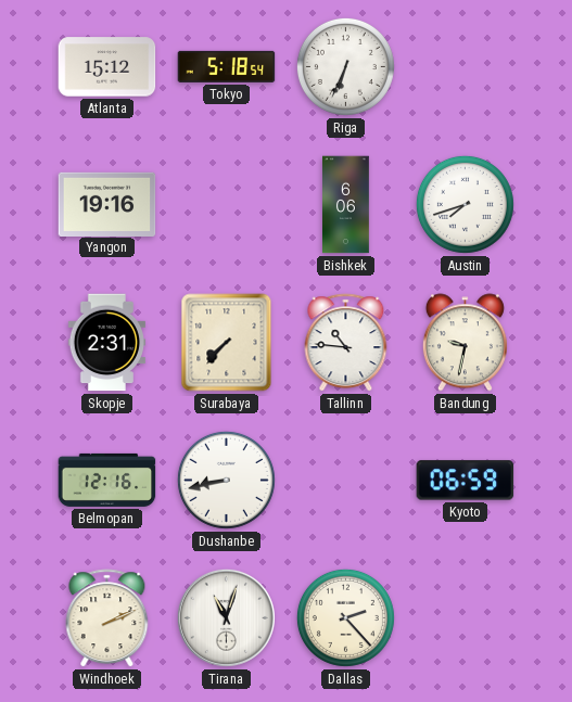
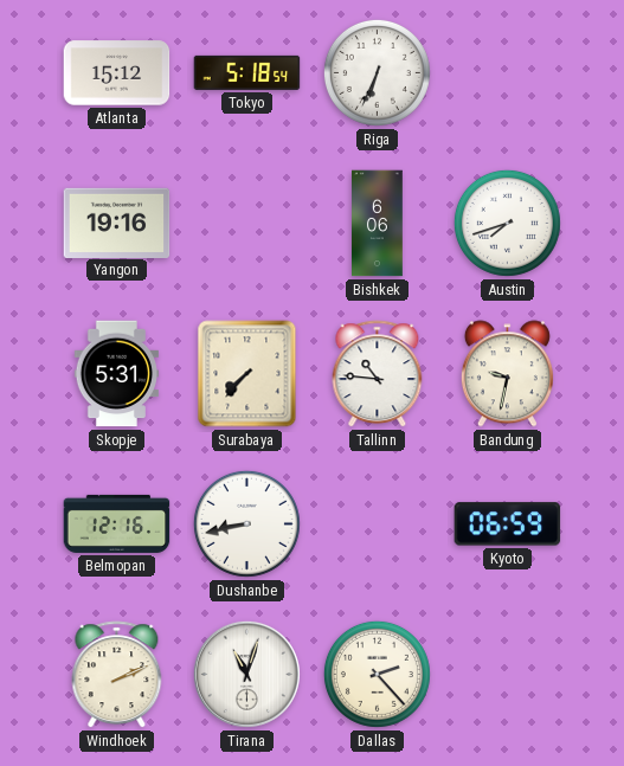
Skopje: 2:31 -> 5:31
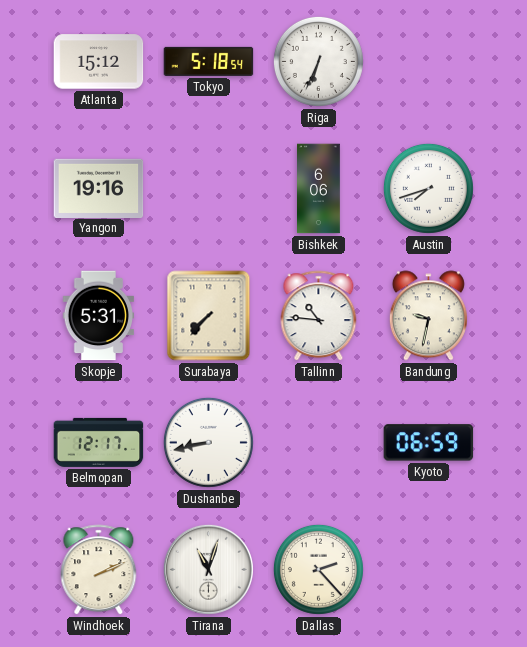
Belmopan: 12:16 -> 12:17
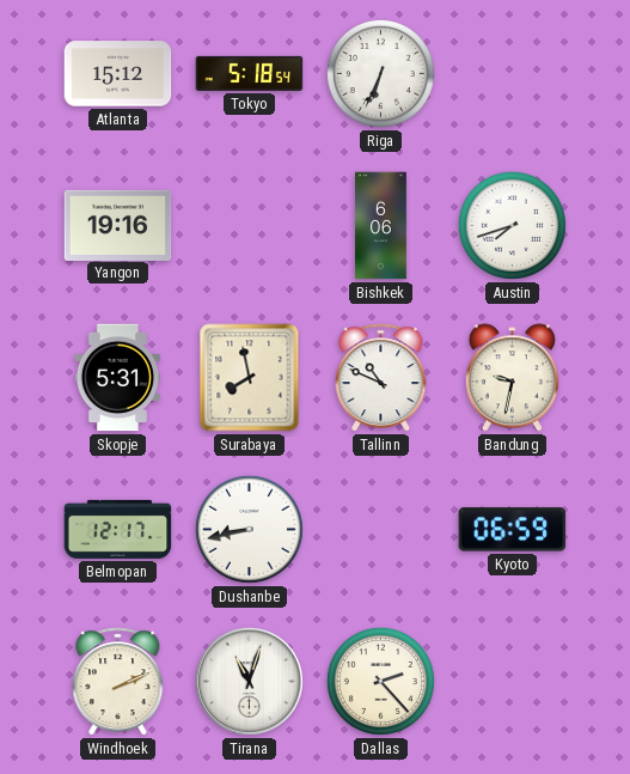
Surabaya: 7:37 -> 7:58
Tallinn: 10:46 -> 10:49
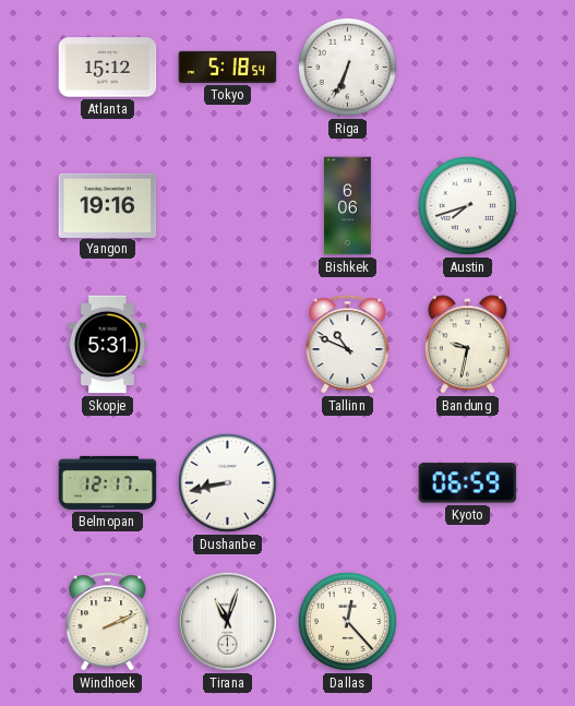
Surabaya: 7:58 -> none
Dallas: 2:23 -> 12:23
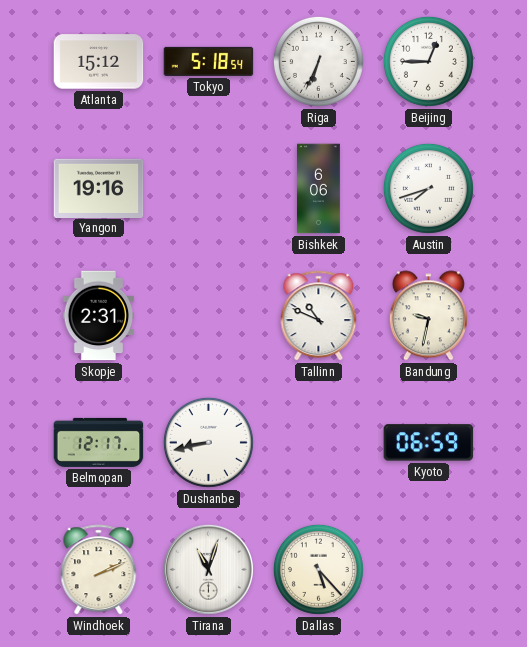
Beijing: none -> 12:45
Skopje: 5:31 -> 2:31
Dallas: 12:23 -> 5:23
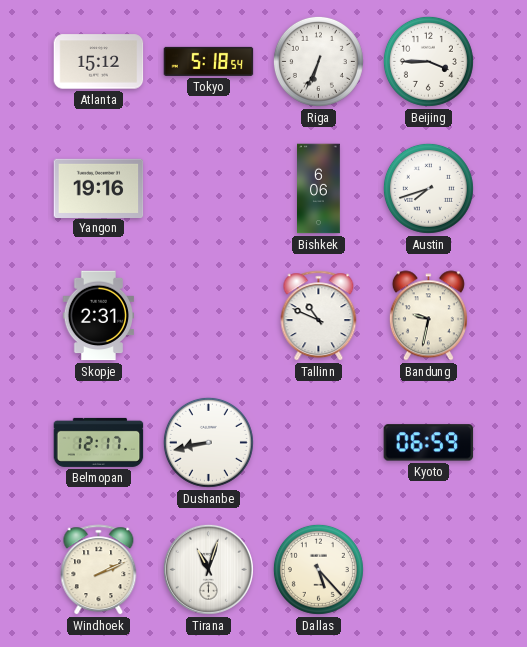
Beijing: 12:45 -> 3:45
